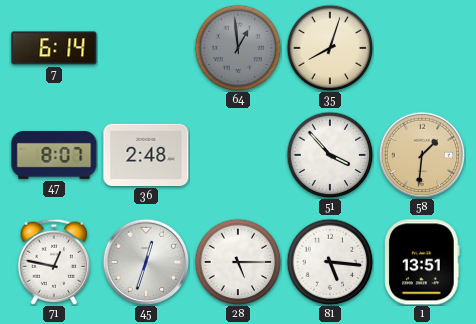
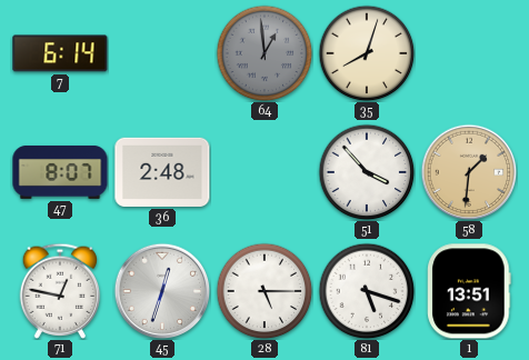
81: 5:16 -> 5:18
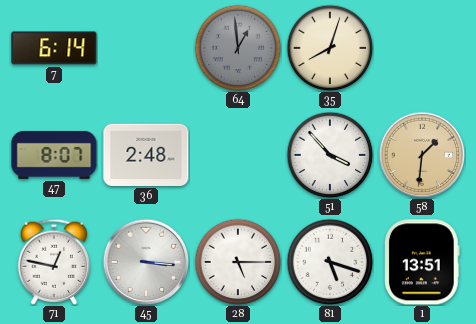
45: 12:33 -> 3:16
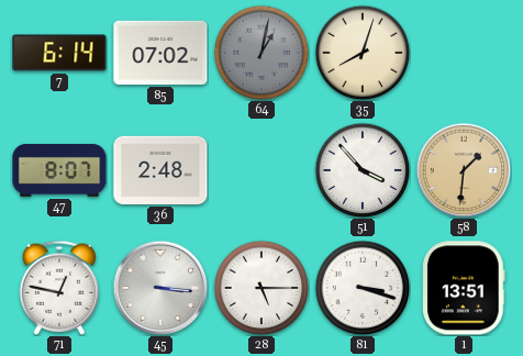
85: none -> 07:02
64: 12:59 -> 1:02
81: 5:18 -> 3:18
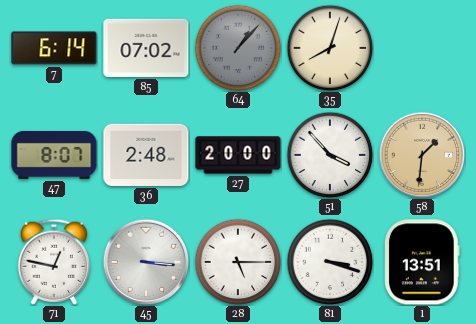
64: 1:02 -> 1:07
27: none -> 20:00
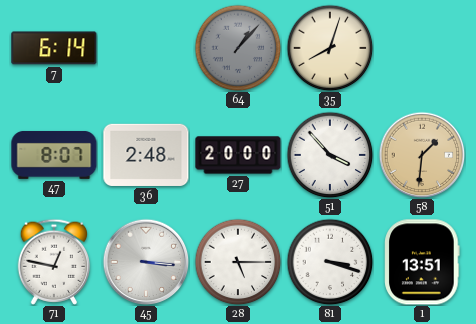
85: 07:02 -> none
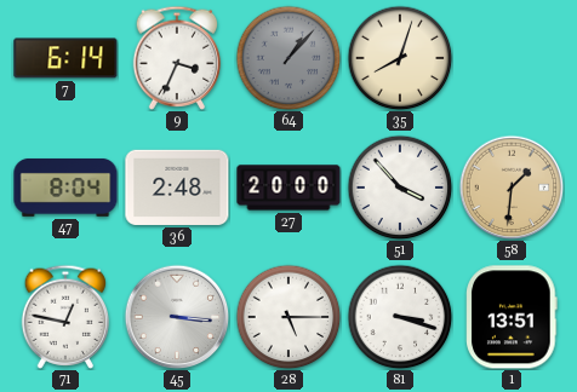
9: none -> 3:34
47: 8:07 -> 8:04
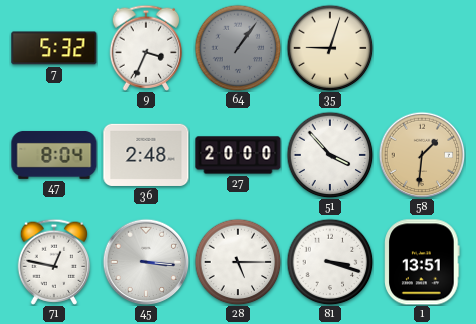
7: 6:14 -> 5:32
64: 1:07 -> 1:06
35: 8:03 -> 9:03
